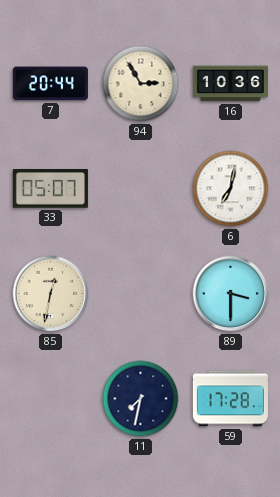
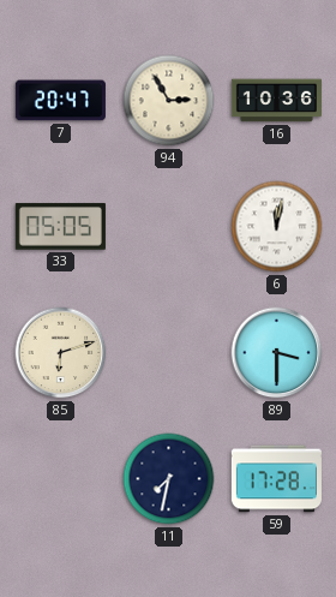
7: 20:44 -> 20:47
33: 05:07 -> 05:05
6: 7:02 -> 12:02
85: 12:32 -> 6:12
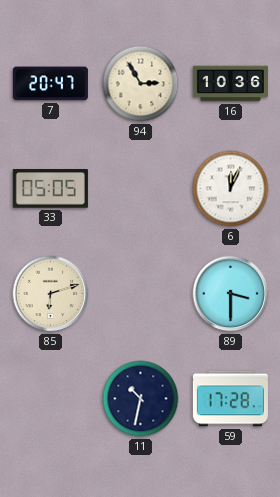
6: 12:02 -> 12:04
11: 7:32 -> 10:32
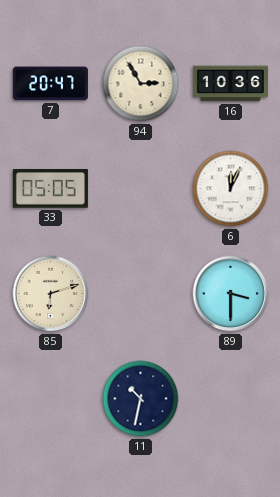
59: 17:28 -> none
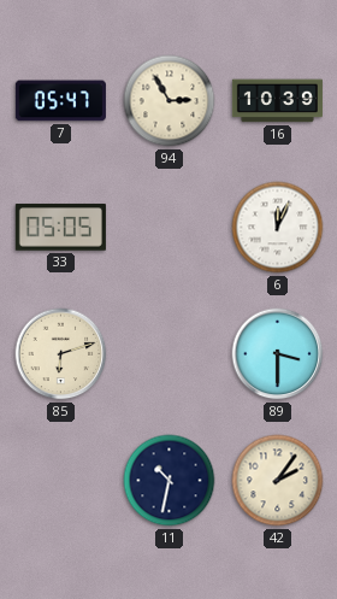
7: 20:47 -> 05:47
16: 10:36 -> 10:39
42: none -> 2:06
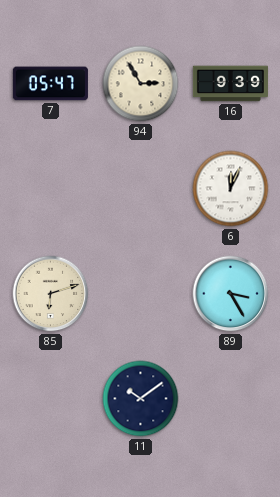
16: 10:39 -> 9:39
33: 05:05 -> none
89: 3:30 -> 3:25
11: 10:32 -> 10:09
42: 2:06 -> none
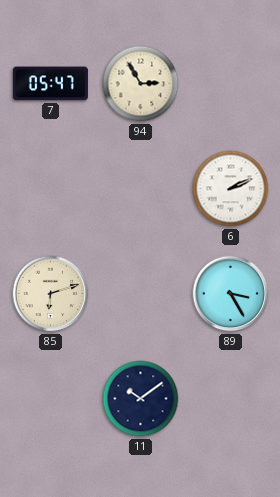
16: 9:39 -> none
6: 12:04 -> 2:11
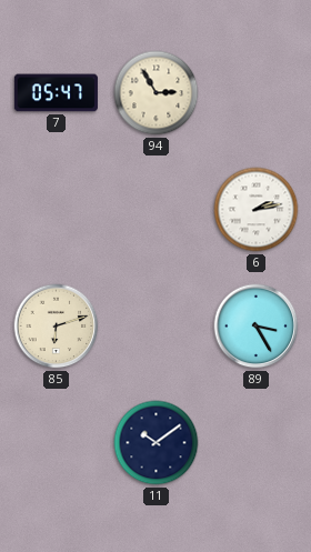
6: 2:11 -> 2:13
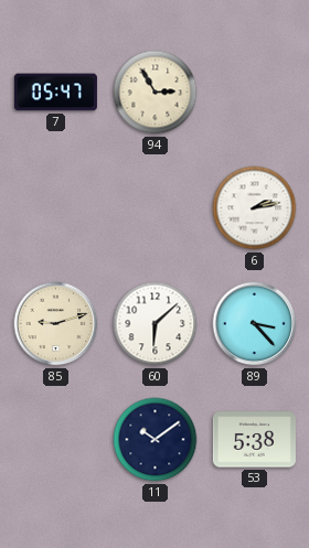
85: 6:12 -> 9:12
60: none -> 6:08
89: 3:25 -> 3:23
53: none -> 5:38
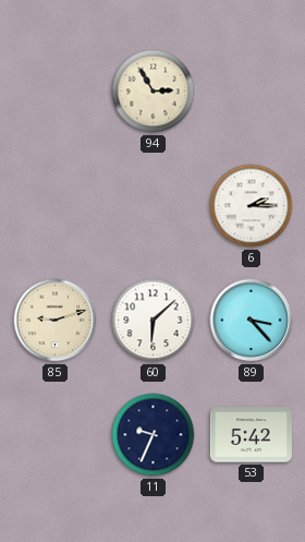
7: 05:47 -> none
6: 2:13 -> 2:15
11: 10:09 -> 9:34
53: 5:38 -> 5:42
